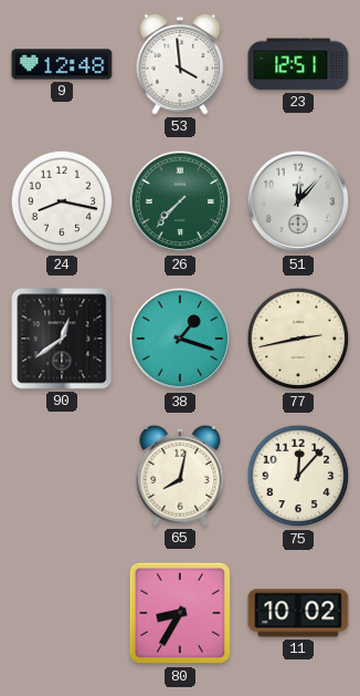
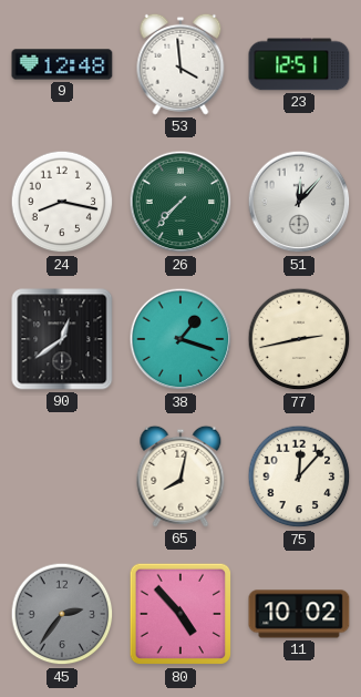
45: none -> 2:36
80: 8:35 -> 4:53
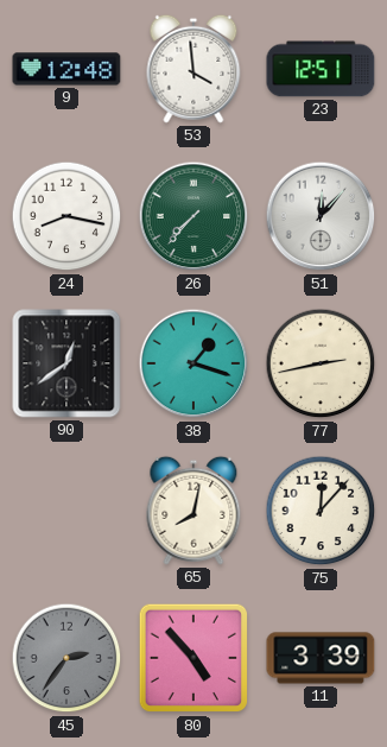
11: 10:02 -> 3:39
